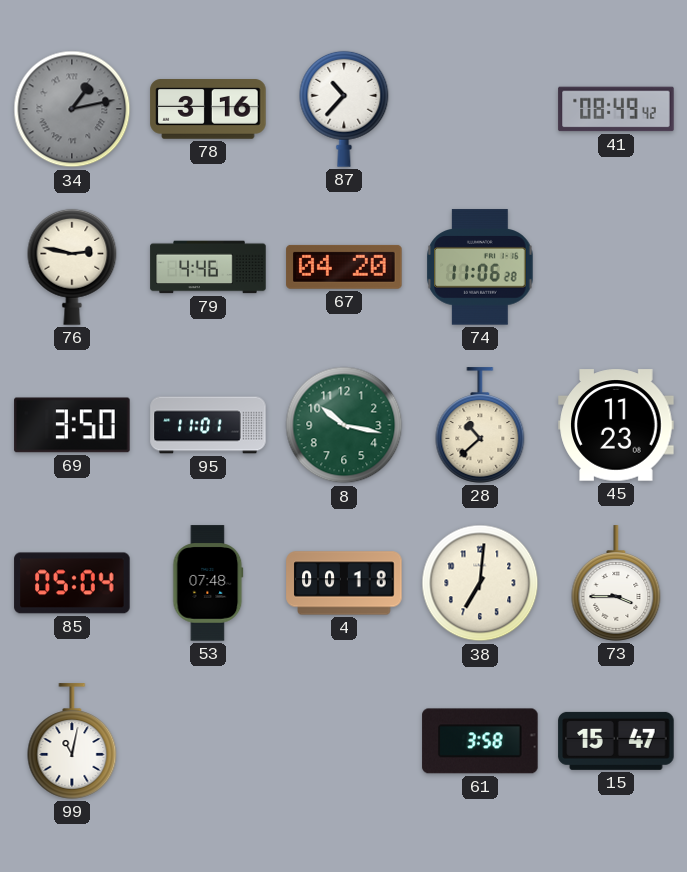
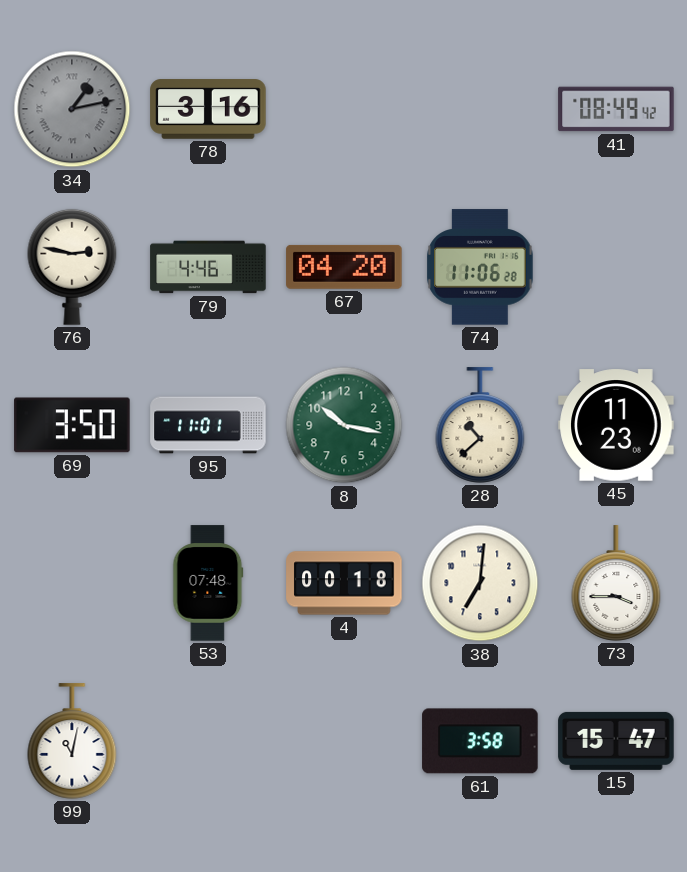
87: 10:37 -> none
85: 05:04 -> none
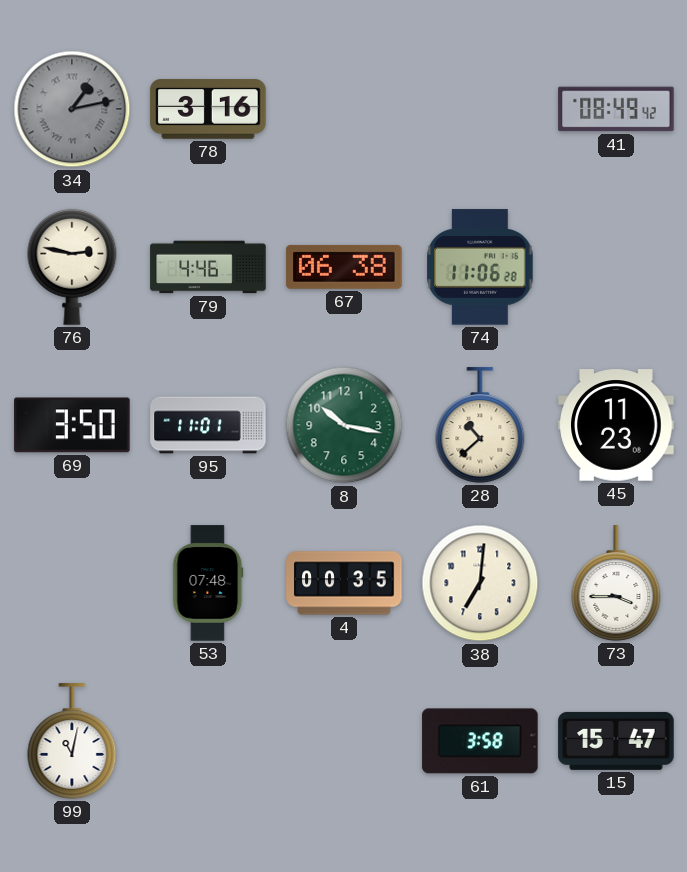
67: 04:20 -> 06:38
4: 00:18 -> 00:35
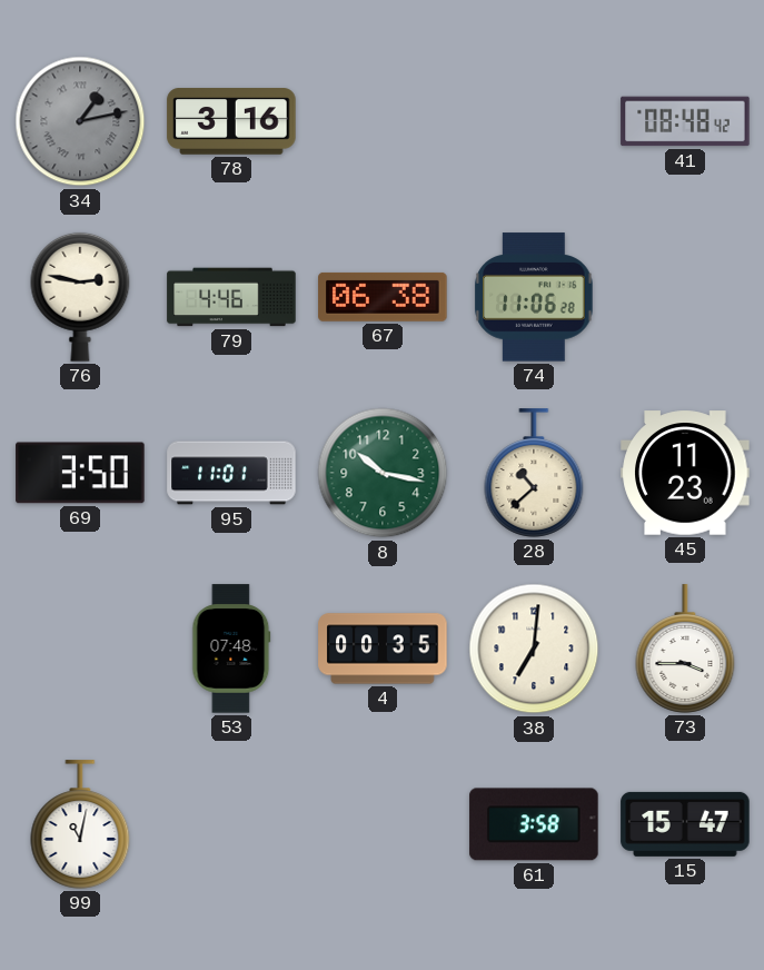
41: 08:49 -> 08:48
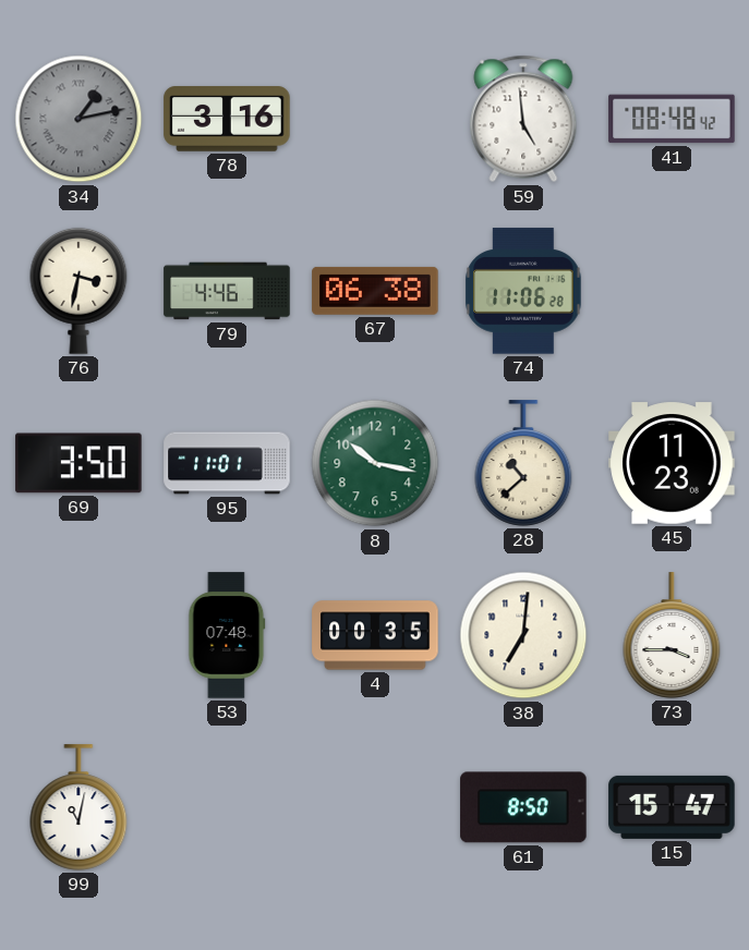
59: none -> 4:59
76: 2:47 -> 3:32
61: 3:58 -> 8:50
